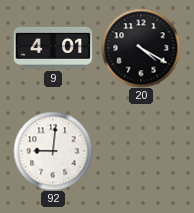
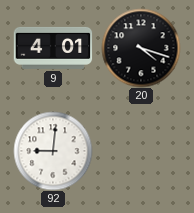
20: 4:20 -> 4:18
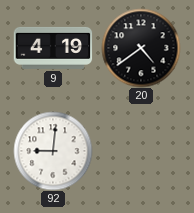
9: 4:01 -> 4:19
20: 4:18 -> 4:39
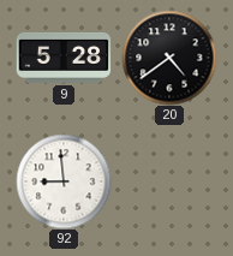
9: 4:19 -> 5:28
92: 9:01 -> 8:59
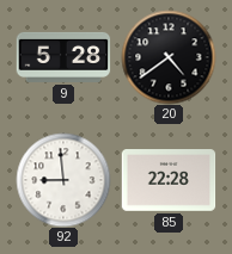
85: none -> 22:28
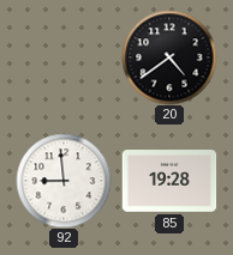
9: 5:28 -> none
85: 22:28 -> 19:28
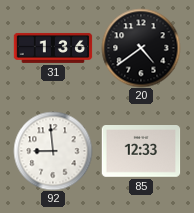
31: none -> 1:36
85: 19:28 -> 12:33
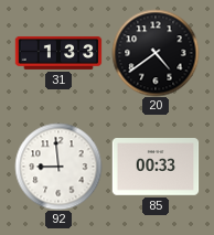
31: 1:36 -> 1:33
85: 12:33 -> 00:33
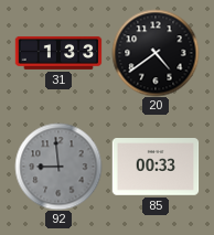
92 dial: white -> grey
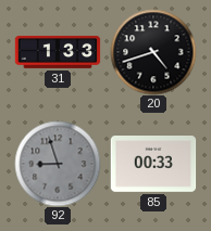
20: 4:39 -> 4:42
92: 8:59 -> 8:57
